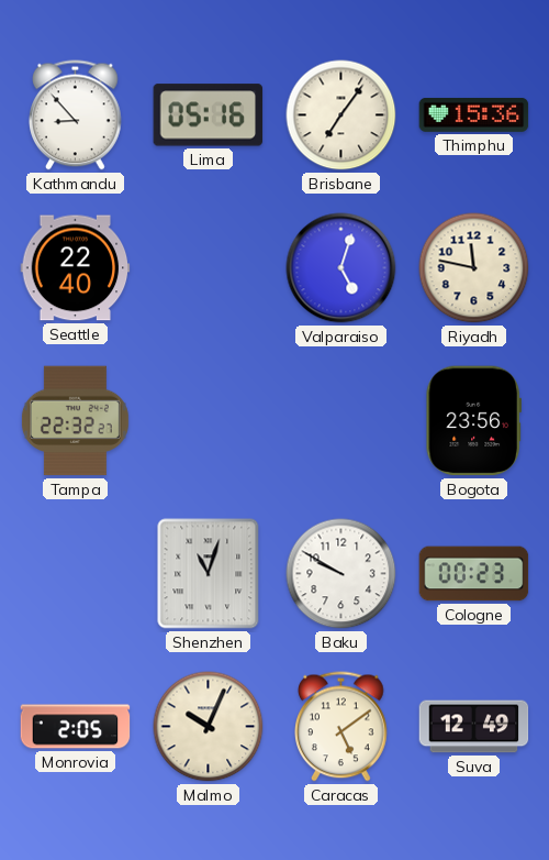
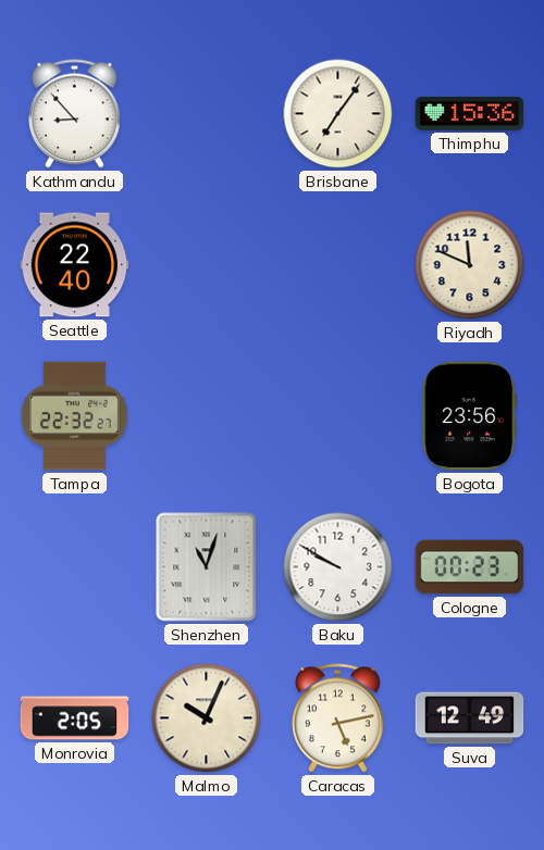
Lima: 05:16 -> none
Valparaiso: 5:03 -> none
Riyadh: 11:47 -> 11:49
Caracas: 5:09 -> 5:13
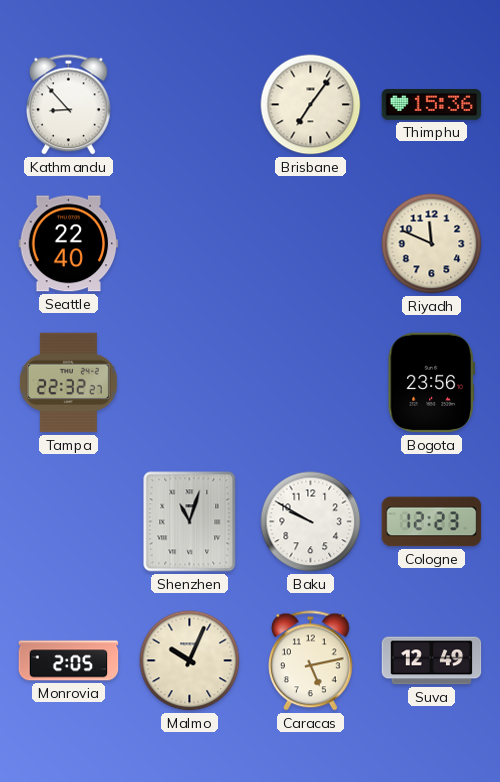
Cologne: 00:23 -> 12:23
